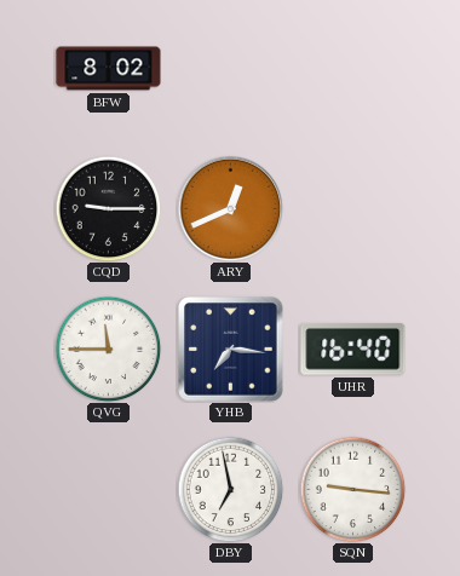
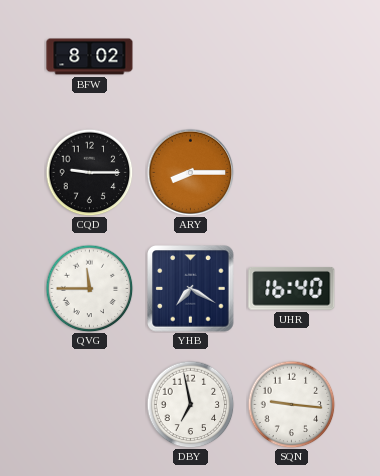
ARY: 12:41 -> 8:15
YHB: 7:16 -> 7:20
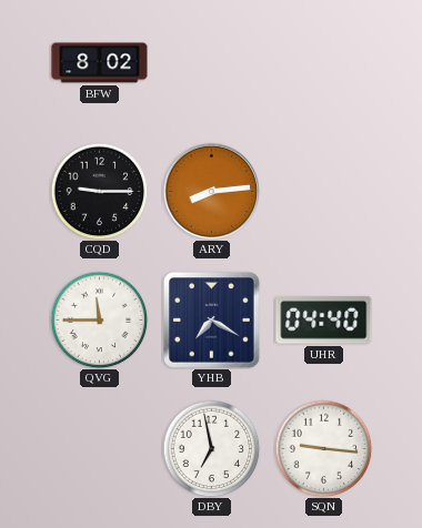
ARY: 8:15 -> 8:14
UHR: 16:40 -> 04:40
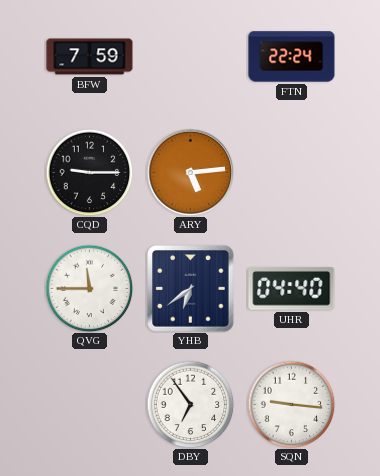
BFW: 8:02 -> 7:59
FTN: none -> 22:24
ARY: 8:14 -> 5:14
YHB: 7:20 -> 6:39
DBY: 6:58 -> 6:54
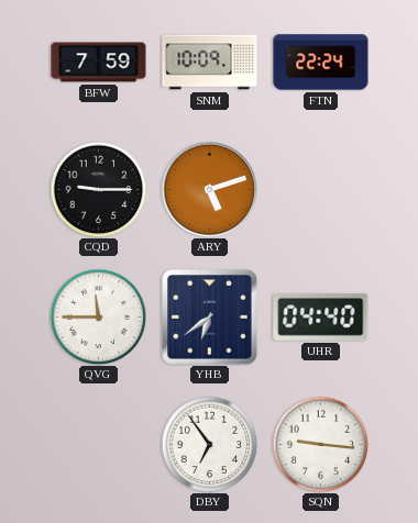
SNM: none -> 10:09
ARY: 5:14 -> 5:12
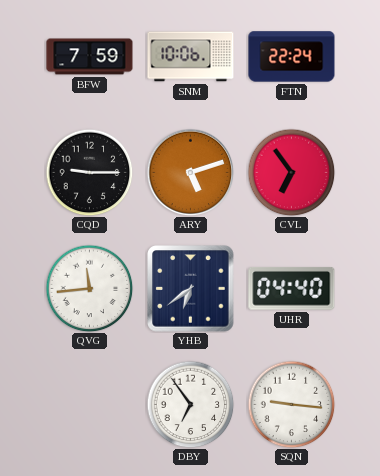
SNM: 10:09 -> 10:06
CVL: none -> 6:54
QVG: 11:45 -> 11:44
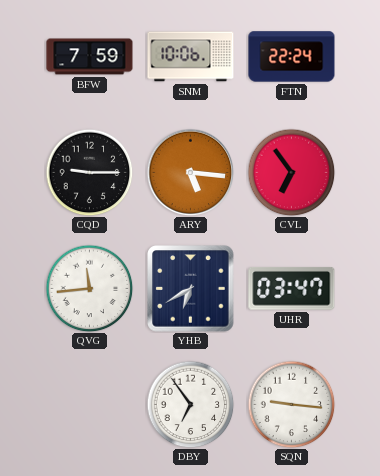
ARY: 5:12 -> 5:16
YHB: 6:39 -> 6:40
UHR: 04:40 -> 03:47
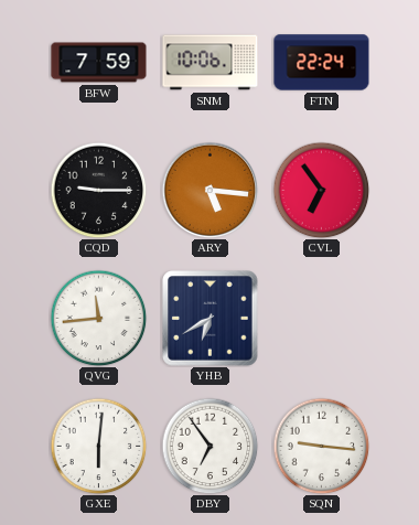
UHR: 03:47 -> none
GXE: none -> 6:01
